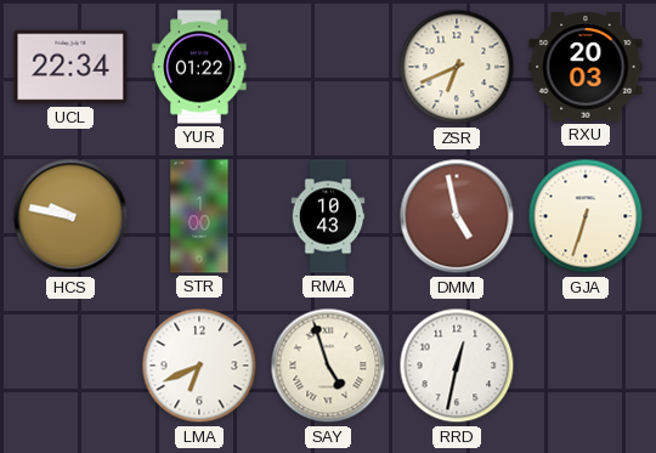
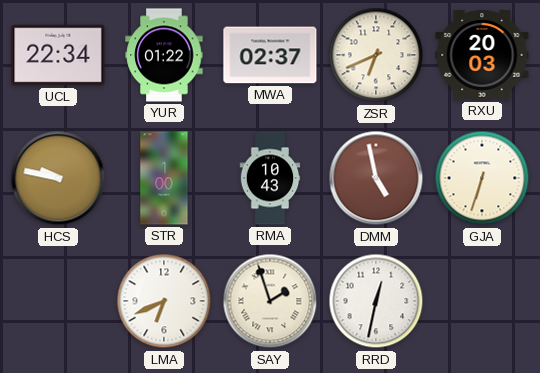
MWA: none -> 02:37
SAY: 4:57 -> 1:57
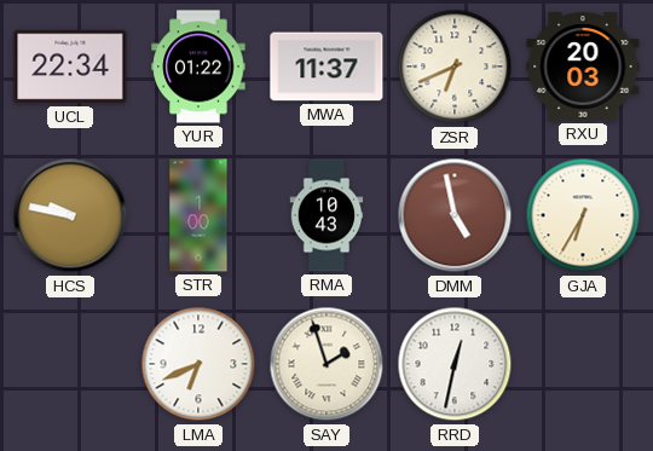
MWA: 02:37 -> 11:37
GJA: 6:33 -> 6:35
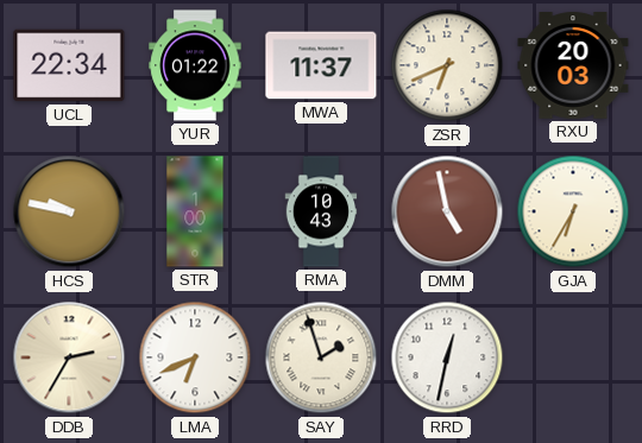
DDB: none -> 2:35
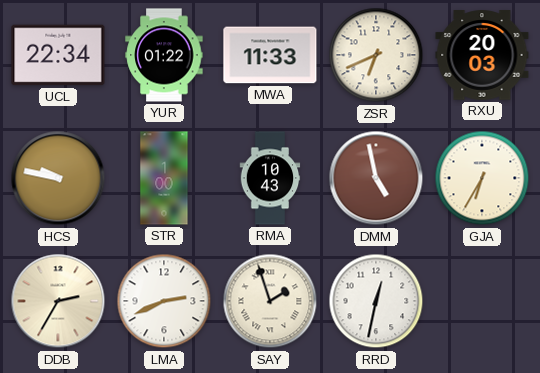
MWA: 11:37 -> 11:33
LMA: 6:41 -> 2:41
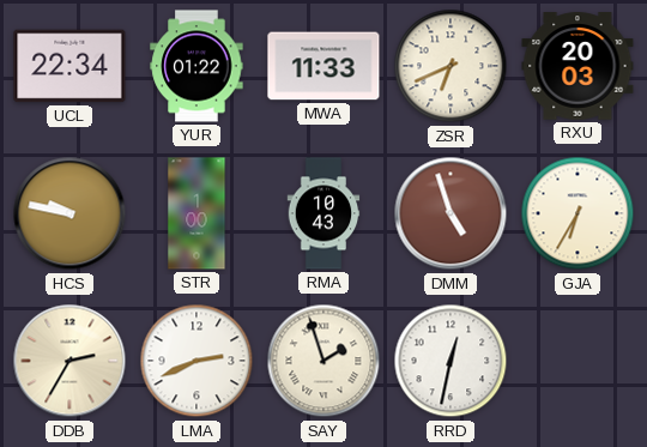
DMM: 4:58 -> 4:57
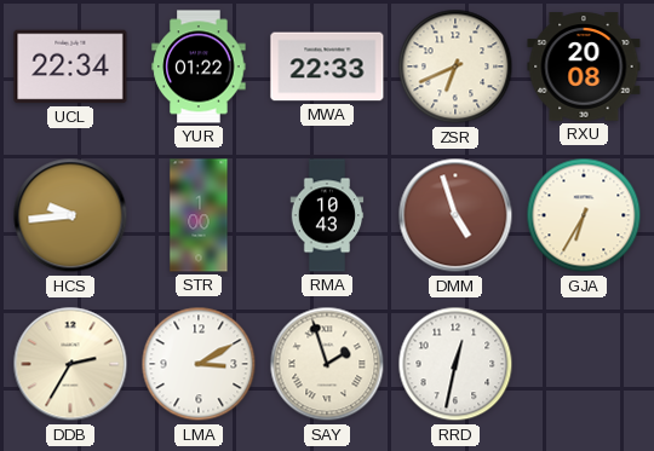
MWA: 11:33 -> 22:33
RXU: 20:03 -> 20:08
HCS: 9:47 -> 9:44
LMA: 2:41 -> 3:10
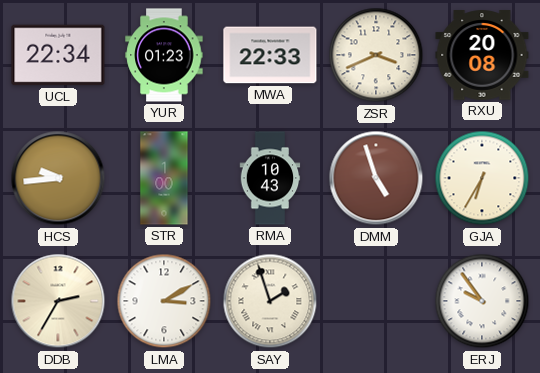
YUR: 01:22 -> 01:23
ZSR: 6:41 -> 3:41
RRD: 12:32 -> none
ERJ: none -> 9:54
